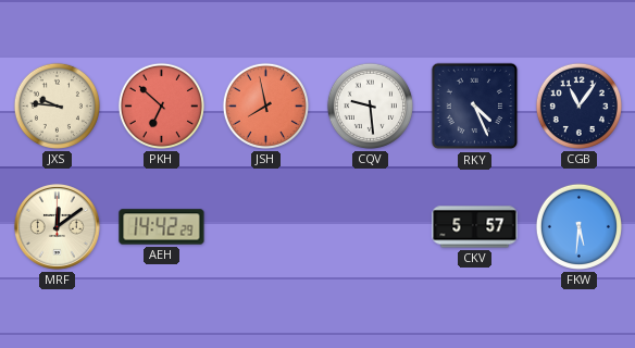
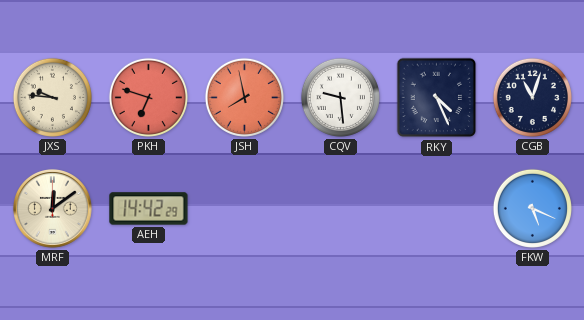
PKH: 6:52 -> 6:48
CGB: 11:06 -> 11:03
CKV: 5:57 -> none
FKW: 5:31 -> 5:19
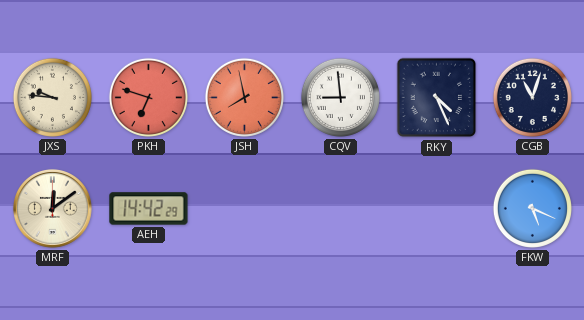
CQV: 9:29 -> 8:59
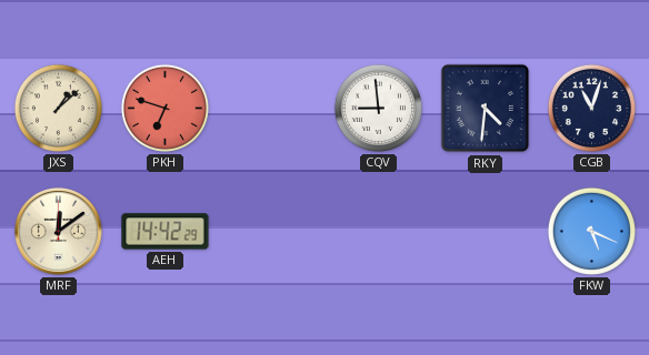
JXS: 9:46 -> 1:08
JSH: 7:58 -> none
RKY: 4:26 -> 4:31
